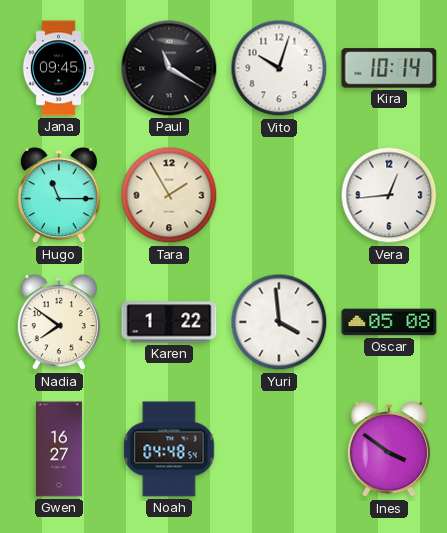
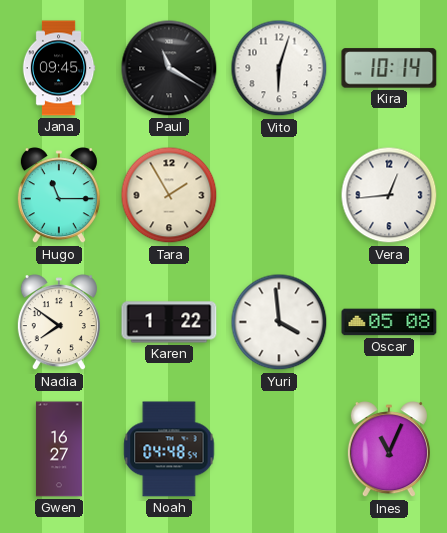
Vito: 10:03 -> 6:03
Ines: 3:51 -> 11:04
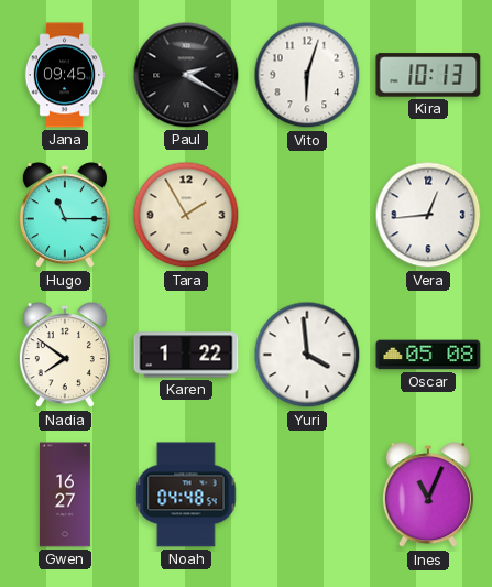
Paul: 11:20 -> 2:20
Kira: 10:14 -> 10:13
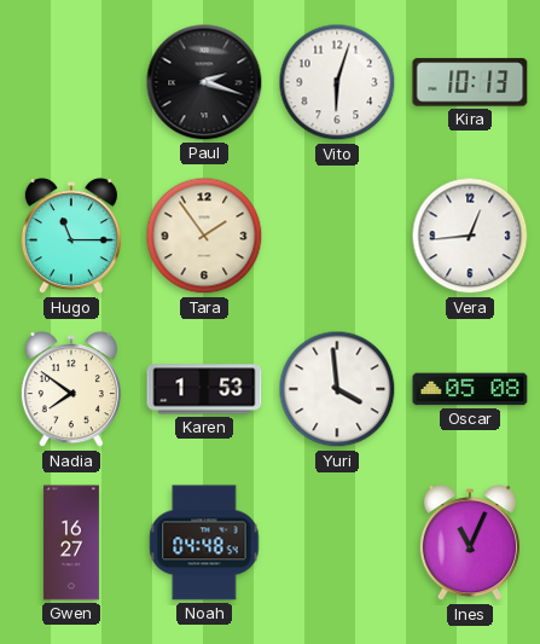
Jana: 09:45 -> none
Paul: 2:20 -> 2:18
Tara: 1:55 -> 1:54
Karen: 1:22 -> 1:53
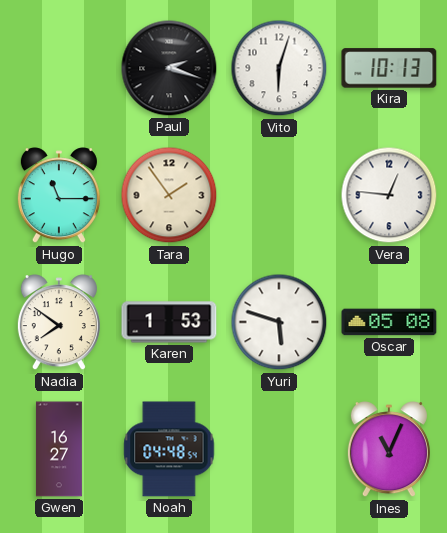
Vera: 12:44 -> 12:46
Yuri: 3:59 -> 5:48
